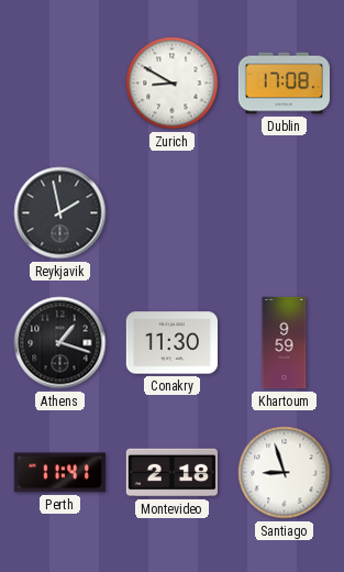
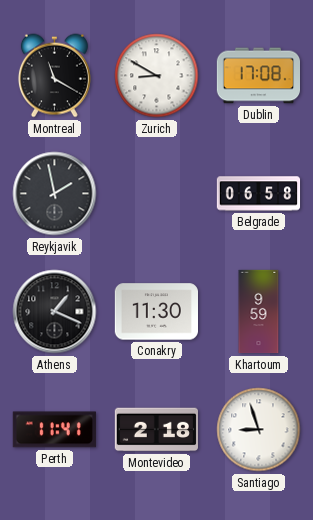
Montreal: none -> 11:20
Belgrade: none -> 06:58
Athens: 1:18 -> 1:19
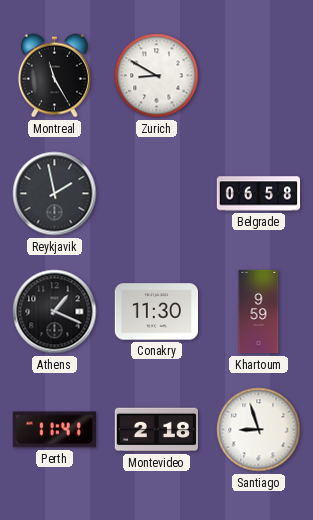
Montreal: 11:20 -> 11:25
Dublin: 17:08 -> none
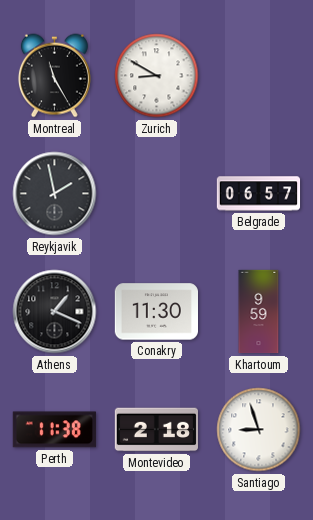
Belgrade: 06:58 -> 06:57
Perth: 11:41 -> 11:38
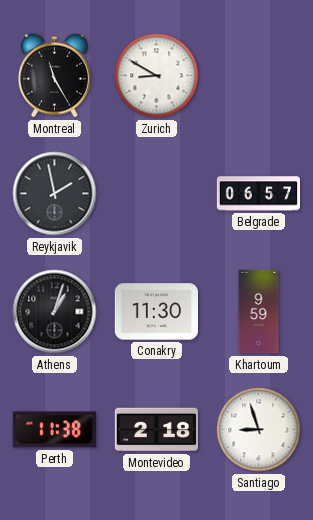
Athens: 1:19 -> 1:03
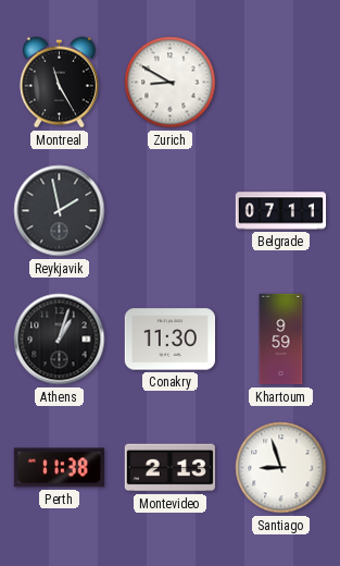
Belgrade: 06:57 -> 07:11
Montevideo: 2:18 -> 2:13
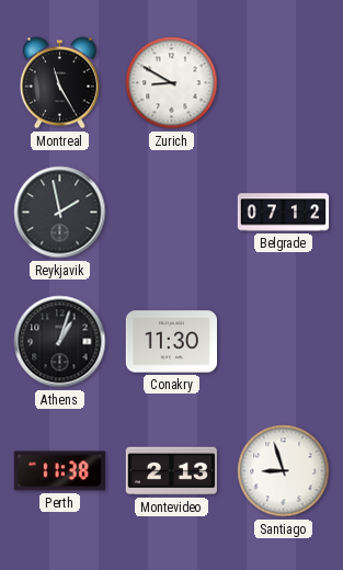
Belgrade: 07:11 -> 07:12
Khartoum: 9:59 -> none
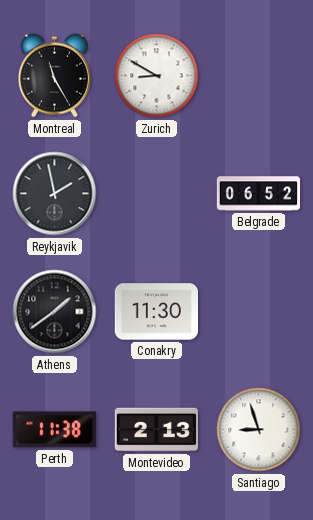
Belgrade: 07:12 -> 06:52
Athens: 1:03 -> 1:39
